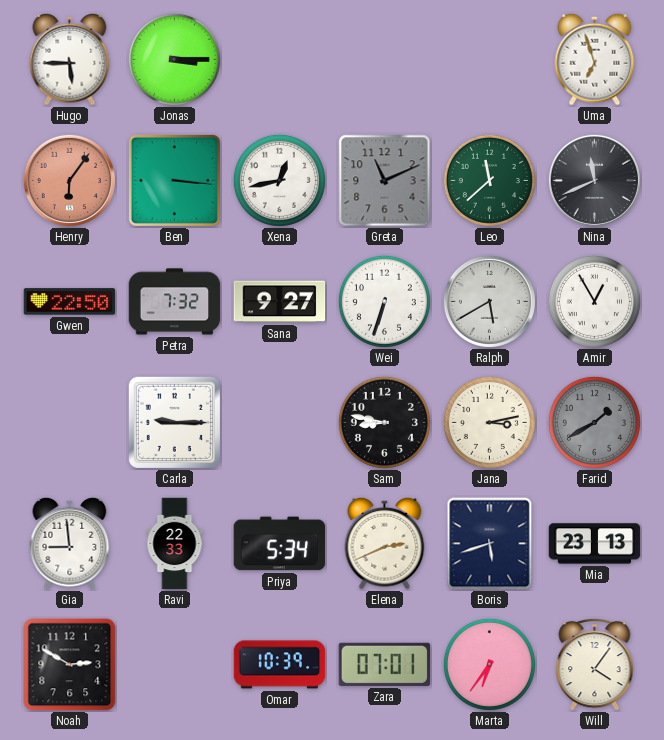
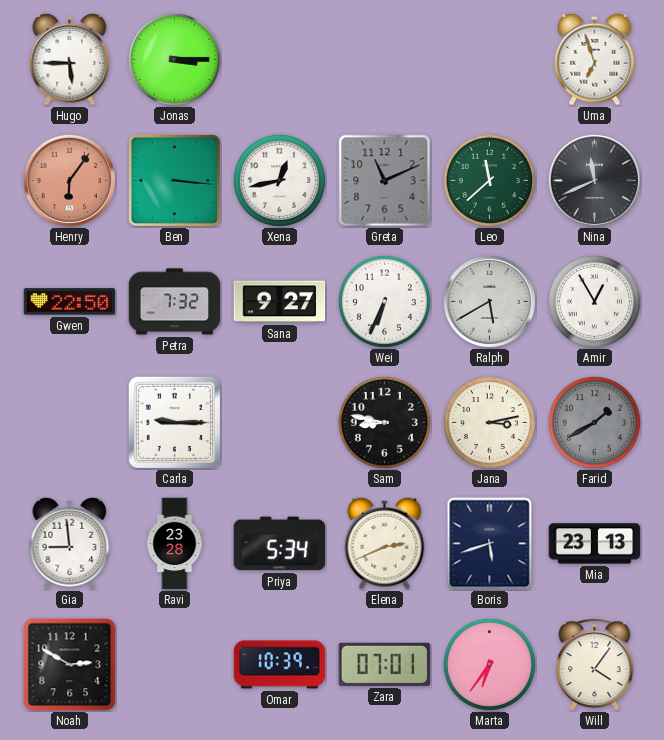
Wei: 6:33 -> 6:34
Ravi: 22:33 -> 23:28
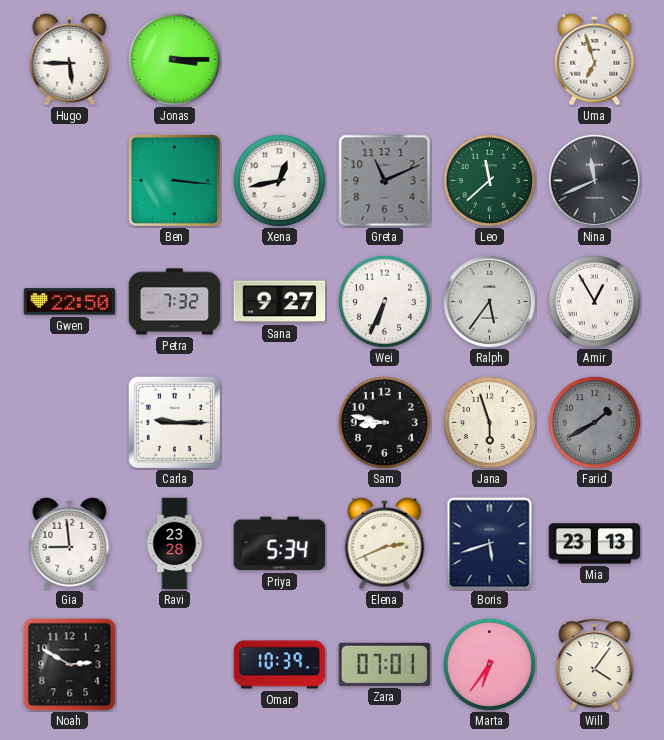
Henry: 6:06 -> none
Ralph: 5:40 -> 5:36
Jana: 3:13 -> 5:57
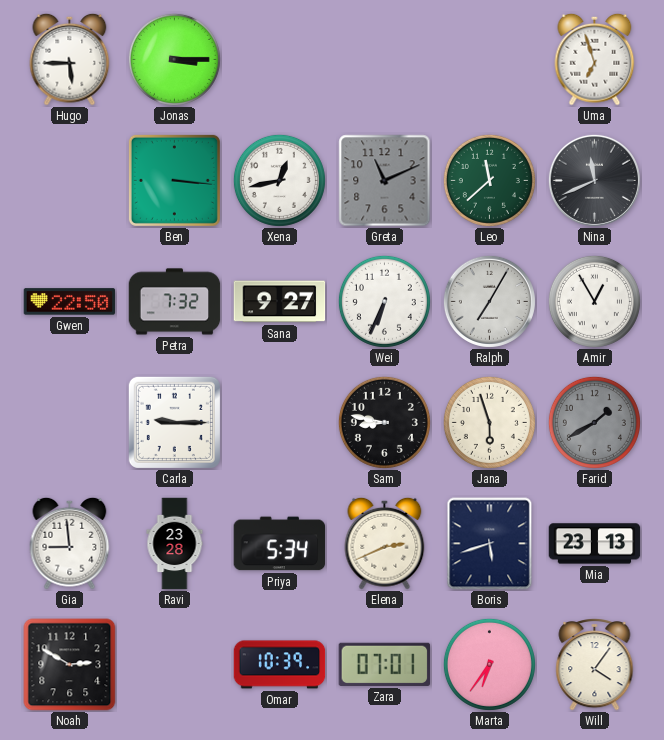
Ralph: 5:36 -> 7:05
